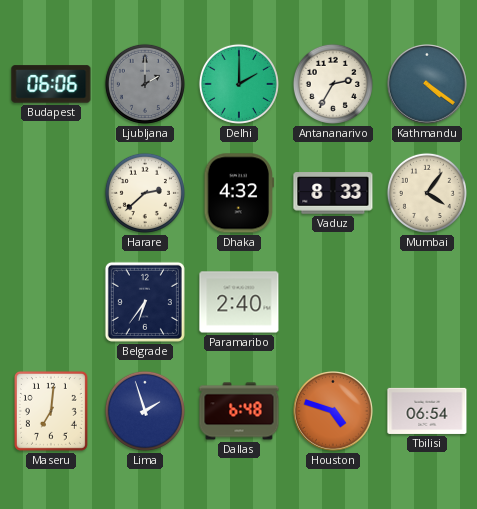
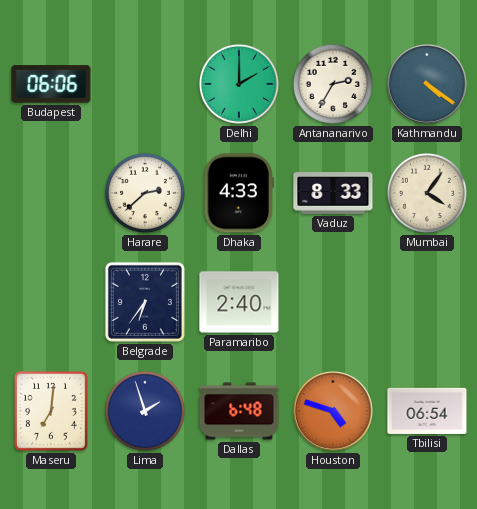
Ljubljana: 2:00 -> none
Dhaka: 4:32 -> 4:33
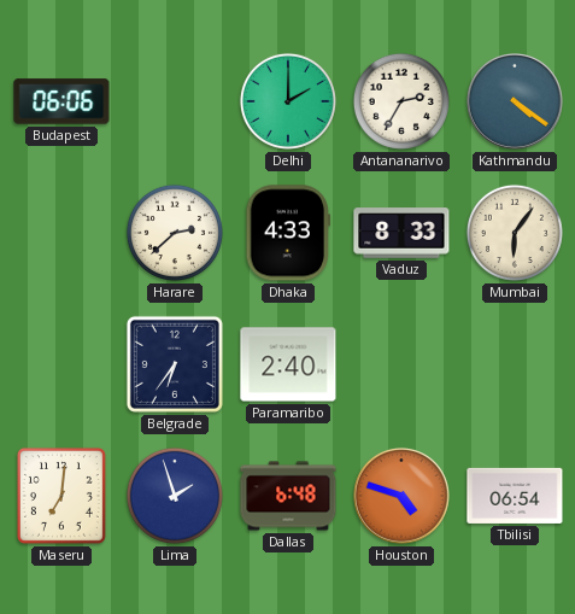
Mumbai: 4:06 -> 6:06
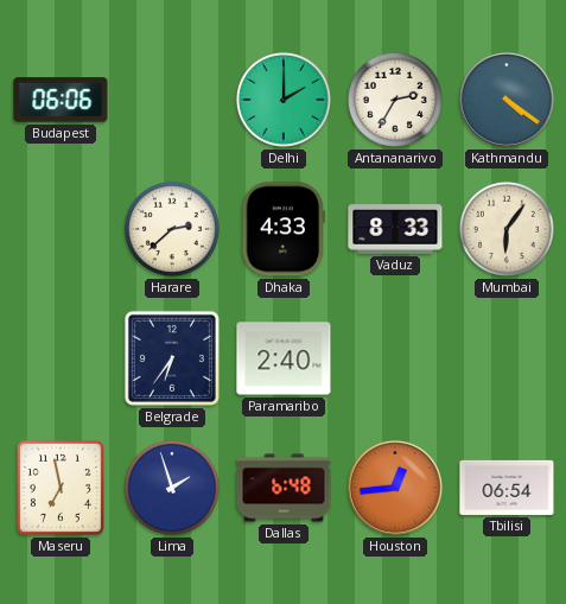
Maseru: 7:01 -> 6:58
Houston: 4:48 -> 12:44
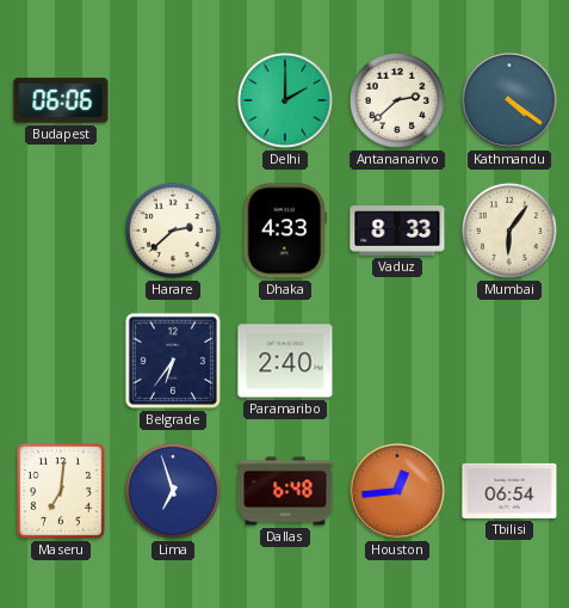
Antananarivo: 2:35 -> 2:38
Maseru: 6:58 -> 7:01
Lima: 1:57 -> 6:57
